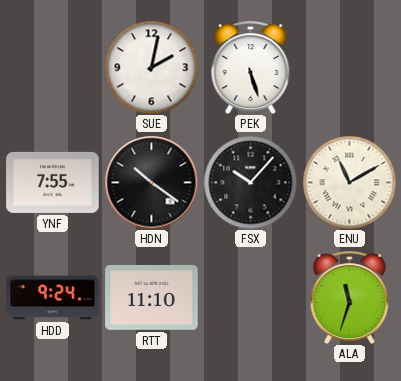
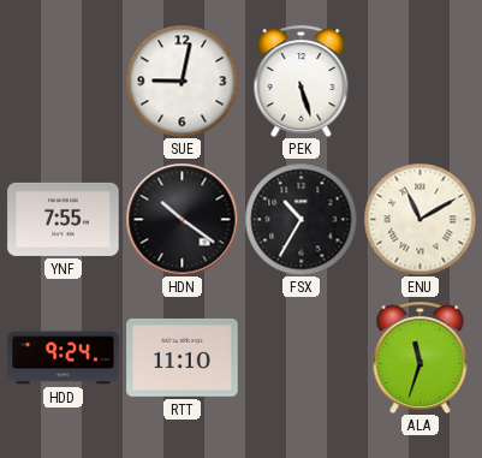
SUE: 2:02 -> 9:02
FSX: 10:07 -> 10:35
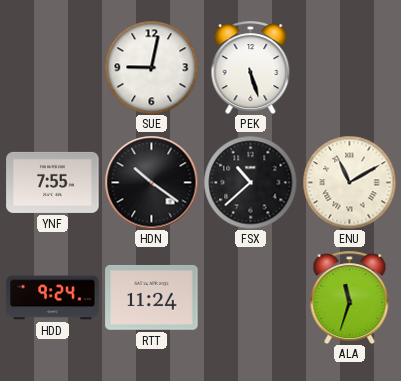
FSX: 10:35 -> 10:38
RTT: 11:10 -> 11:24
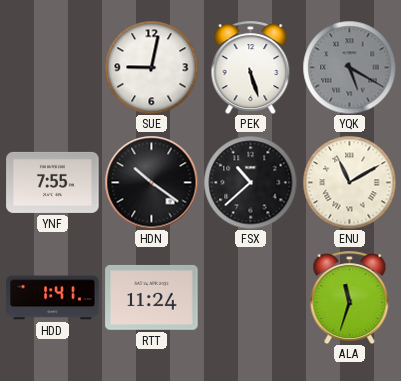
YQK: none -> 5:20
HDD: 9:24 -> 1:41
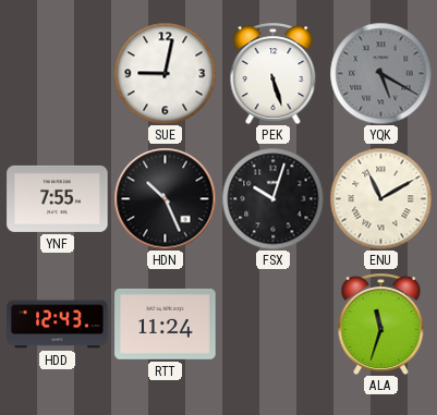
HDN: 10:21 -> 10:26
FSX: 10:38 -> 10:03
HDD: 1:41 -> 12:43
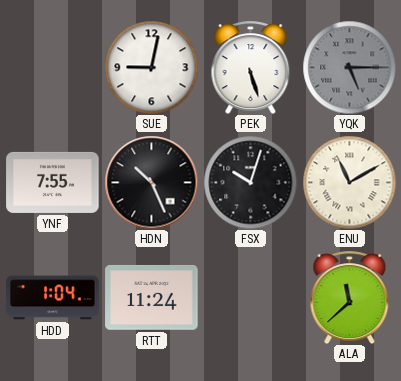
YQK: 5:20 -> 5:15
HDD: 12:43 -> 1:04
ALA: 11:33 -> 11:38
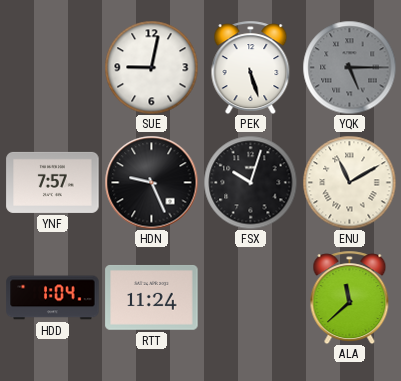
YNF: 7:55 -> 7:57
HDN: 10:26 -> 9:26
